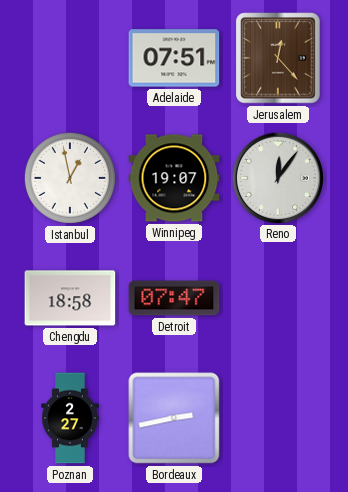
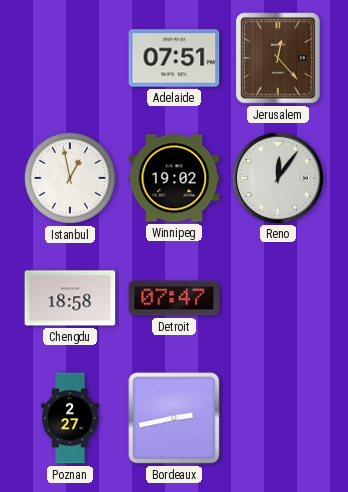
Winnipeg: 19:07 -> 19:02
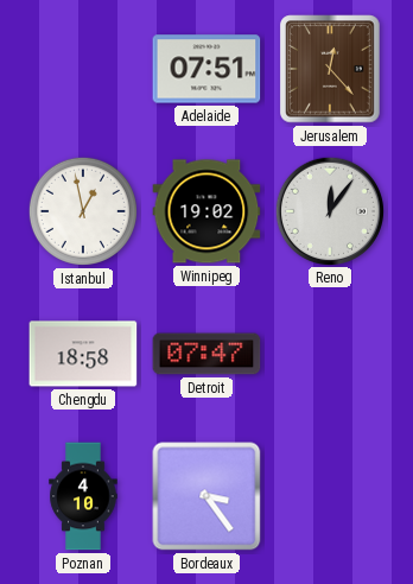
Poznan: 2:27 -> 4:10
Bordeaux: 2:43 -> 3:24
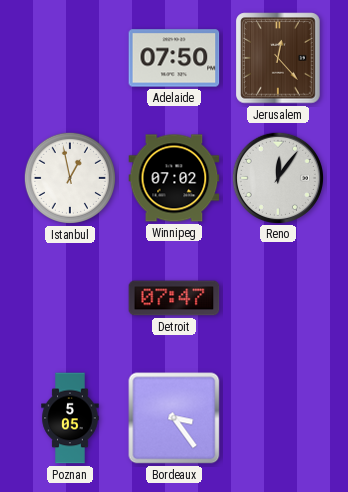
Adelaide: 07:51 -> 07:50
Winnipeg: 19:02 -> 07:02
Chengdu: 18:58 -> none
Poznan: 4:10 -> 5:05
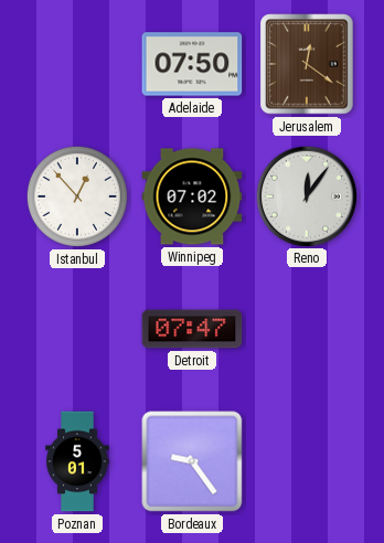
Jerusalem: 12:23 -> 12:21
Istanbul: 12:58 -> 12:53
Poznan: 5:05 -> 5:01
Bordeaux: 3:24 -> 9:24
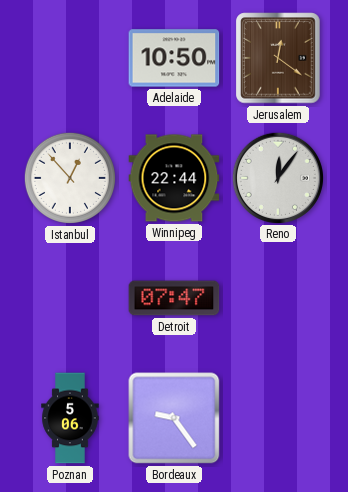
Adelaide: 07:50 -> 10:50
Winnipeg: 07:02 -> 22:44
Poznan: 5:01 -> 5:06
